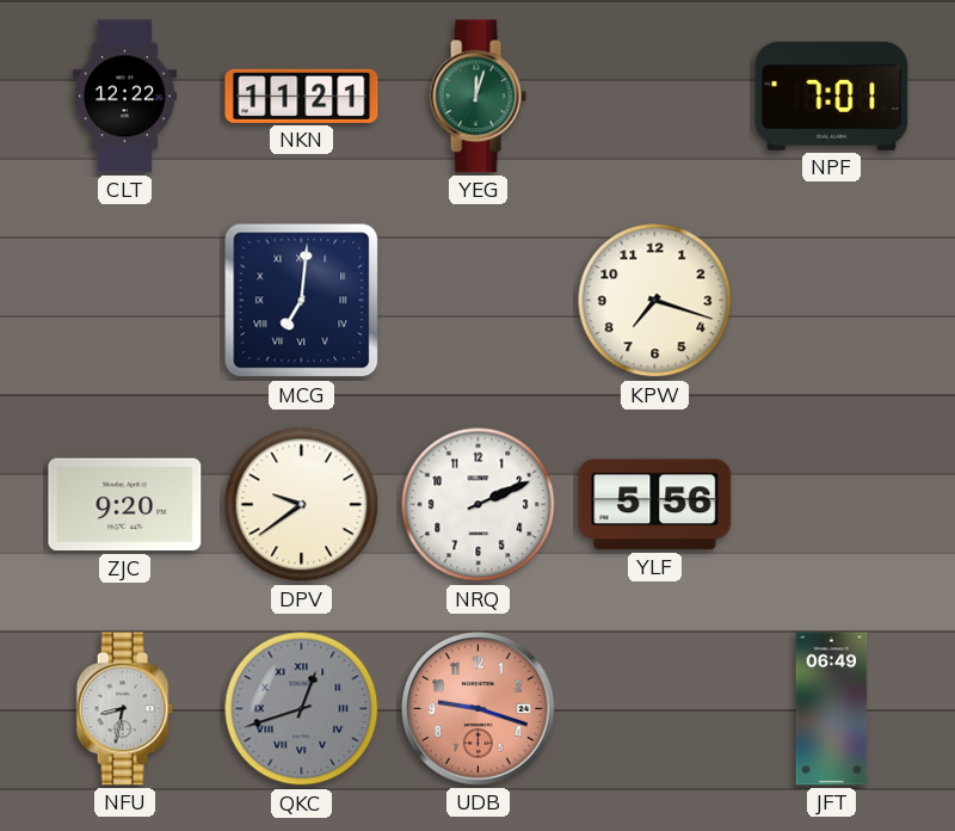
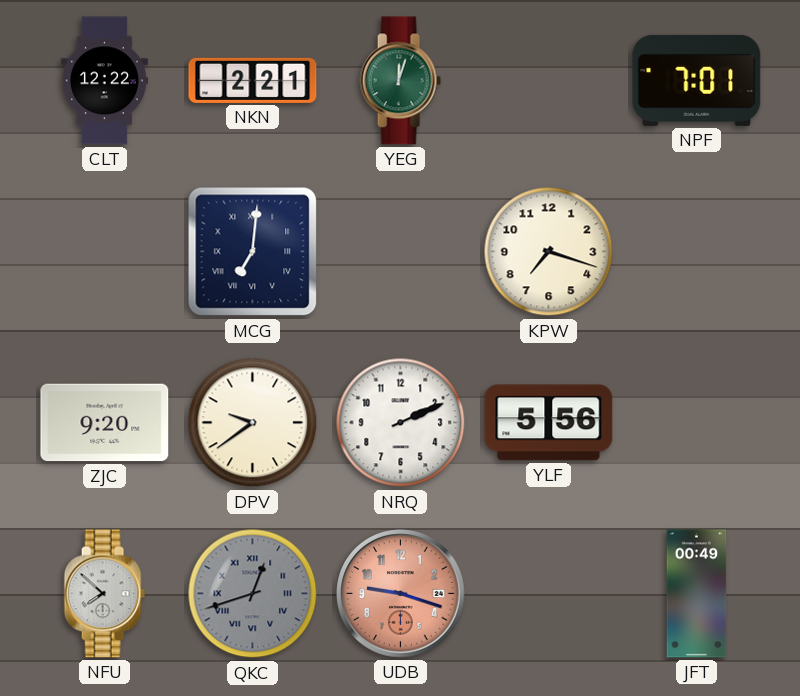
NKN: 11:21 -> 2:21
NFU: 8:32 -> 7:52
JFT: 06:49 -> 00:49
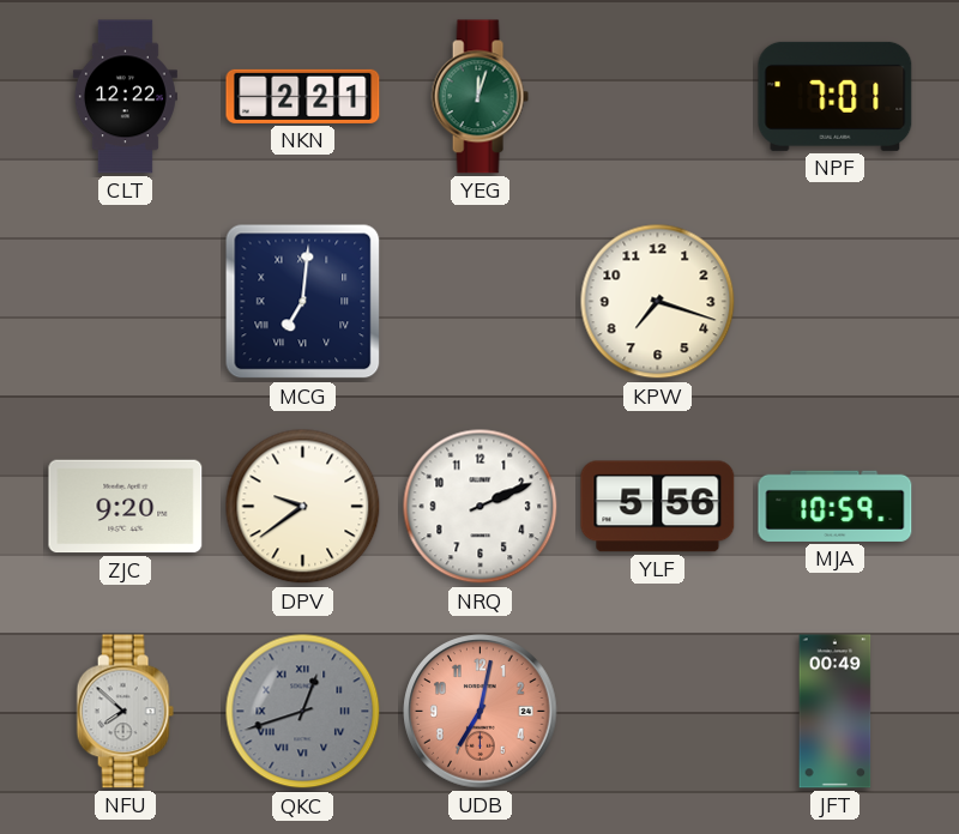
MJA: none -> 10:59
UDB: 9:18 -> 7:02
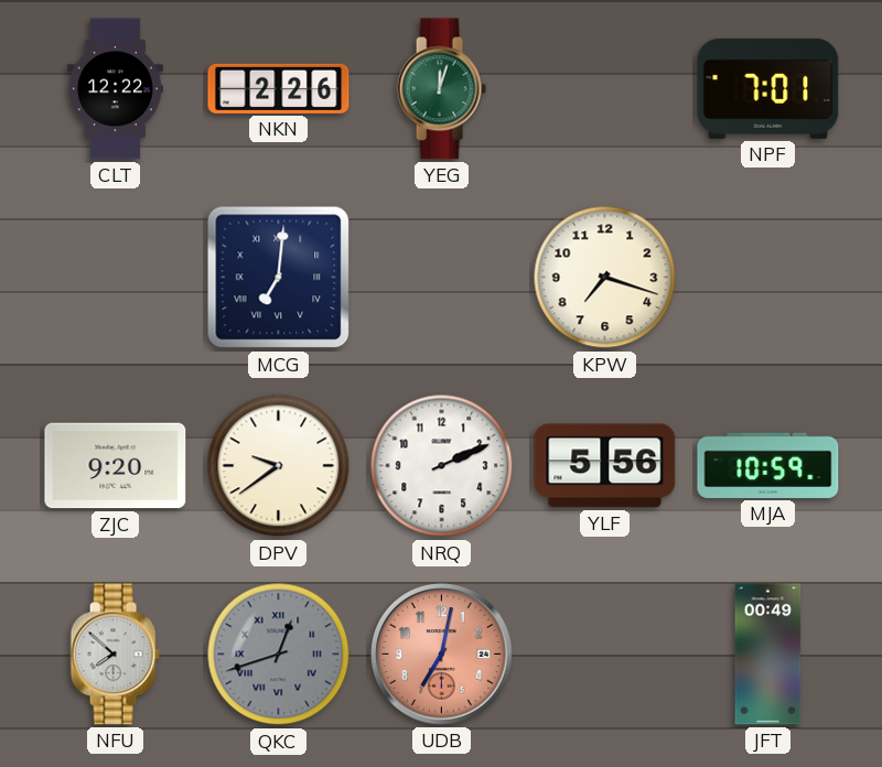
NKN: 2:21 -> 2:26
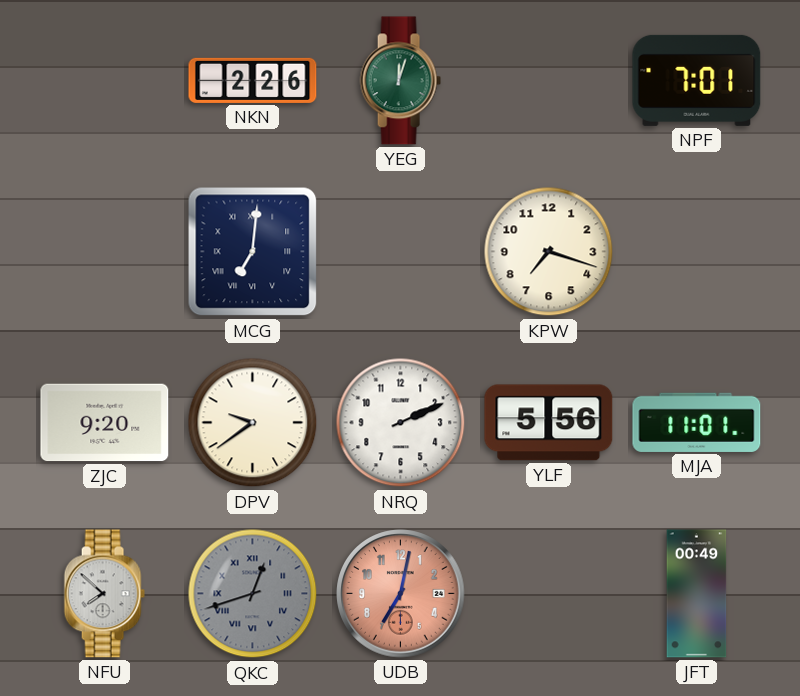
CLT: 12:22 -> none
MJA: 10:59 -> 11:01
